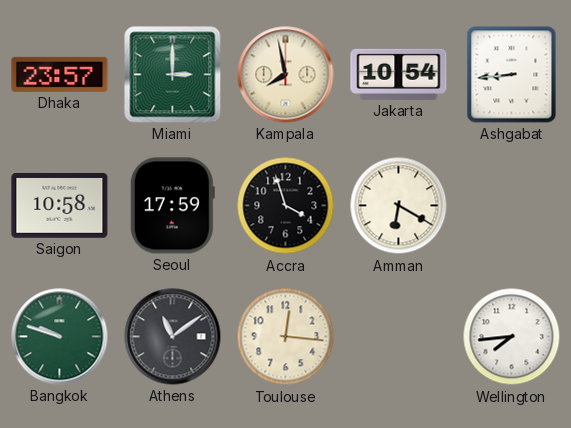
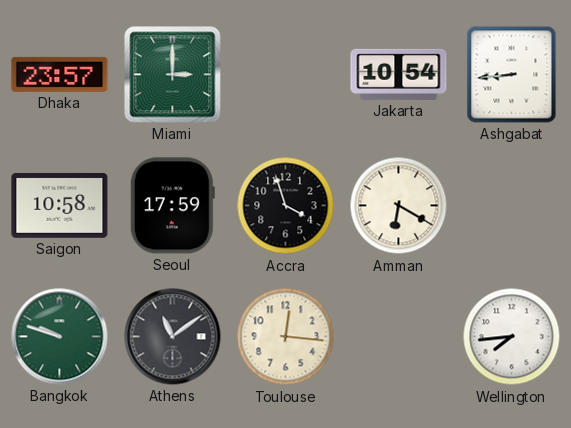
Kampala: 7:58 -> none
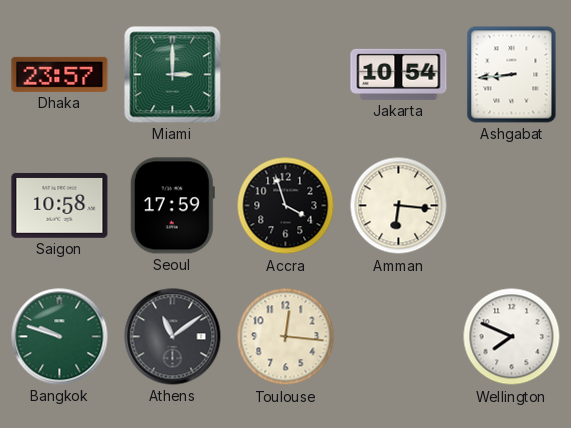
Amman: 6:20 -> 6:16
Wellington: 7:44 -> 7:49
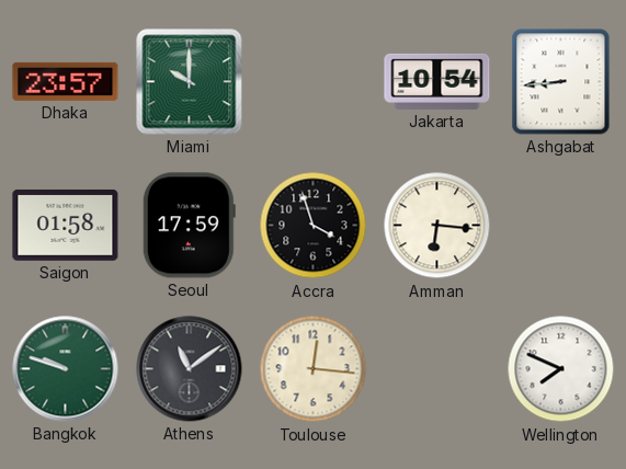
Miami: 3:00 -> 10:00
Saigon: 10:58 -> 01:58
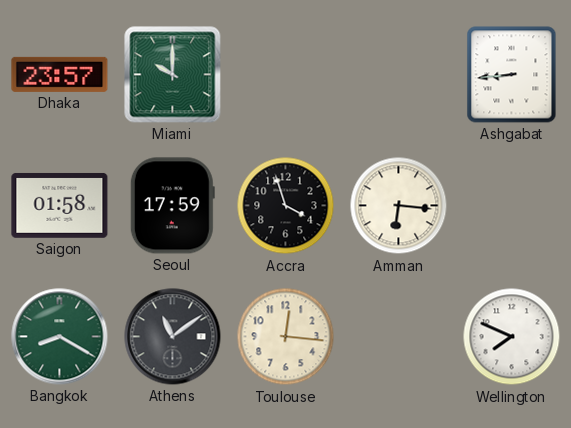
Jakarta: 10:54 -> none
Bangkok: 9:48 -> 8:20
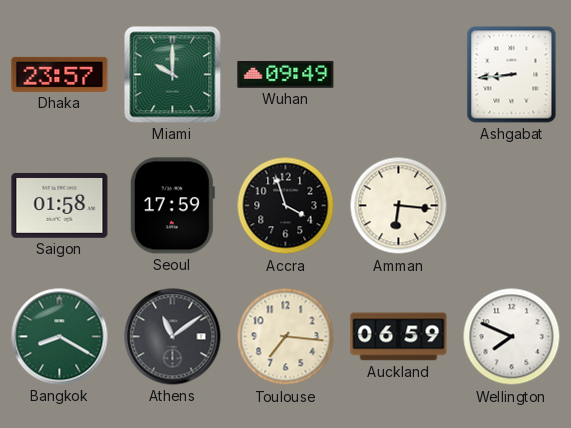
Wuhan: none -> 09:49
Toulouse: 12:16 -> 7:16
Auckland: none -> 06:59
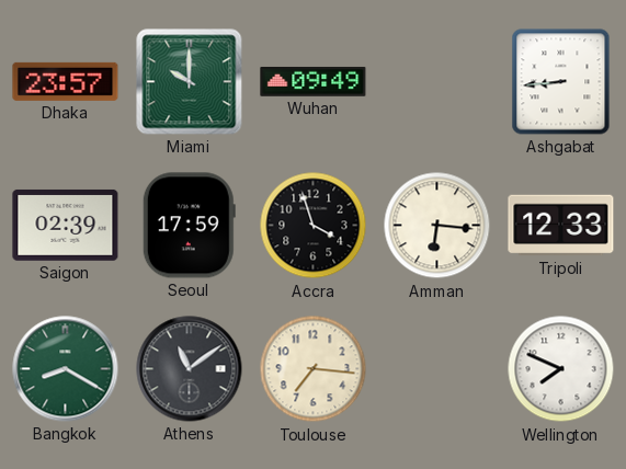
Saigon: 01:58 -> 02:39
Tripoli: none -> 12:33
Auckland: 06:59 -> none
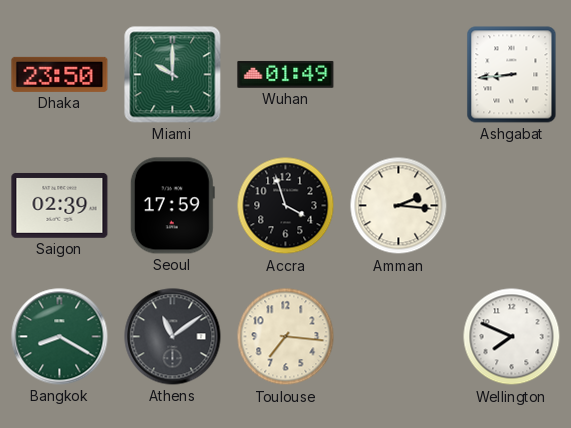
Dhaka: 23:57 -> 23:50
Wuhan: 09:49 -> 01:49
Amman: 6:16 -> 2:16
Tripoli: 12:33 -> none
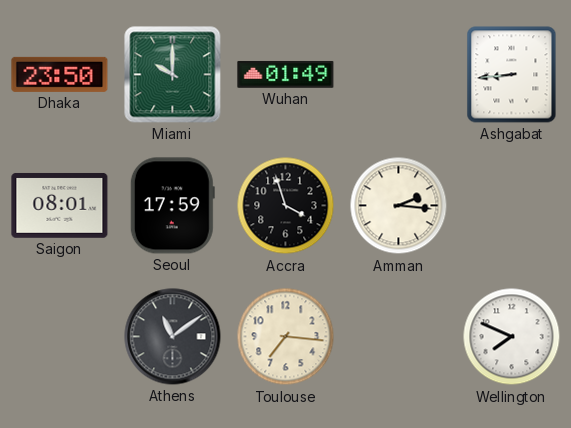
Saigon: 02:39 -> 08:01
Bangkok: 8:20 -> none
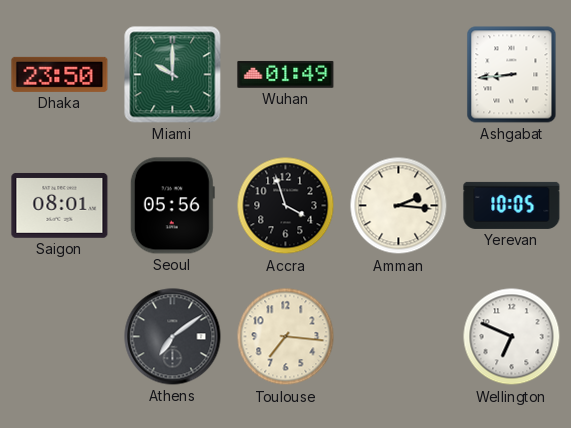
Seoul: 17:59 -> 05:56
Yerevan: none -> 10:05
Athens: 11:09 -> 7:09
Wellington: 7:49 -> 6:49
